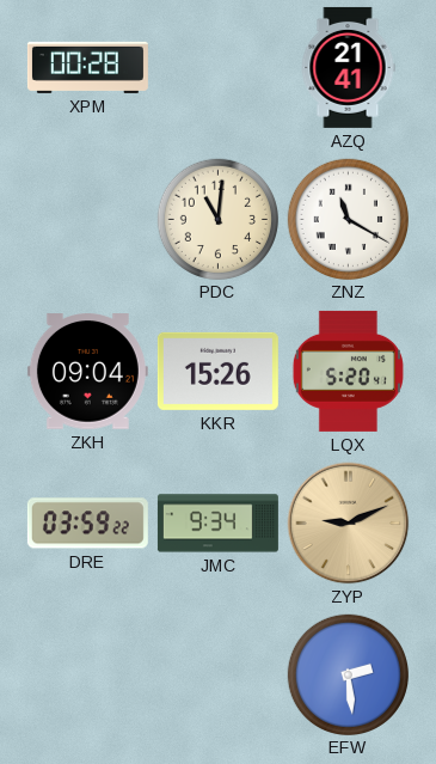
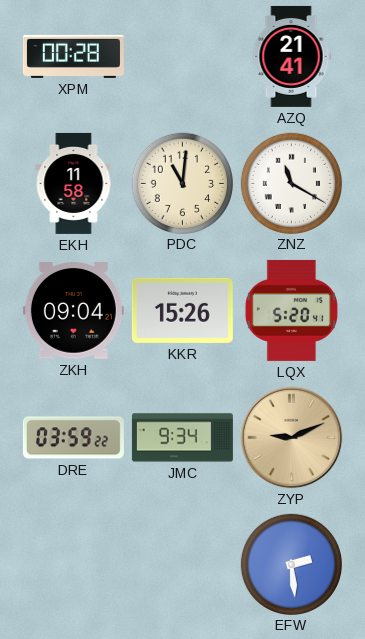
EKH: none -> 11:58
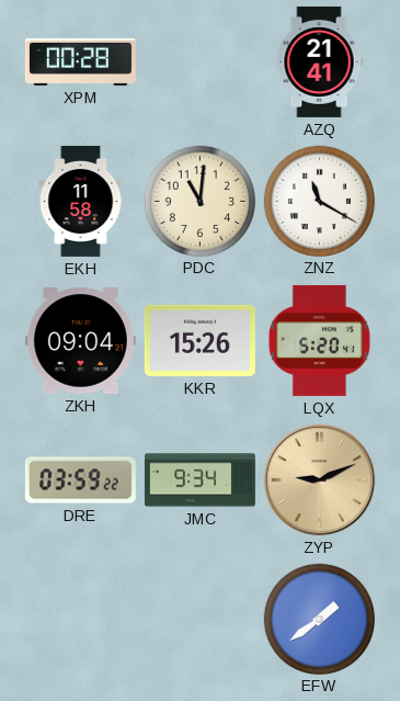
EFW: 2:29 -> 1:39
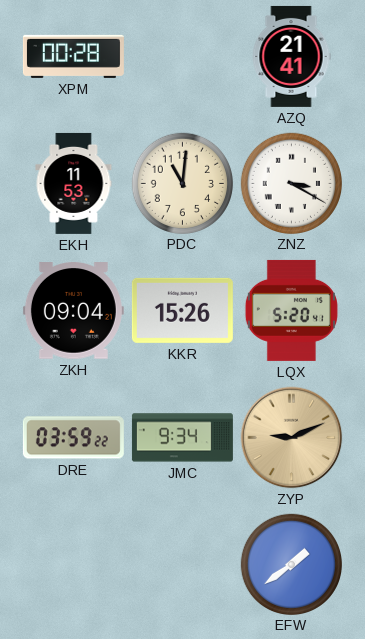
EKH: 11:58 -> 11:53
ZNZ: 11:20 -> 3:20
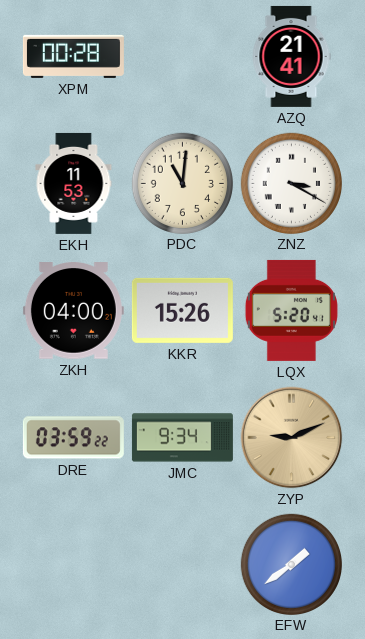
ZKH: 09:04 -> 04:00
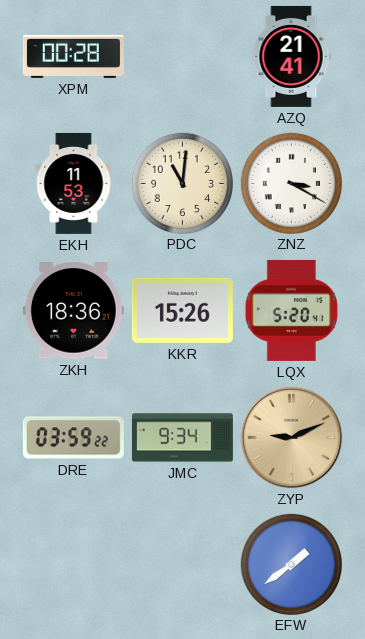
ZKH: 04:00 -> 18:36
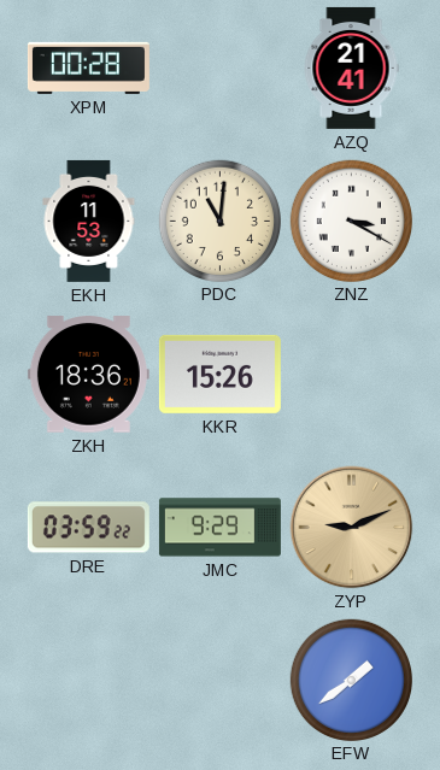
LQX: 5:20 -> none
JMC: 9:34 -> 9:29
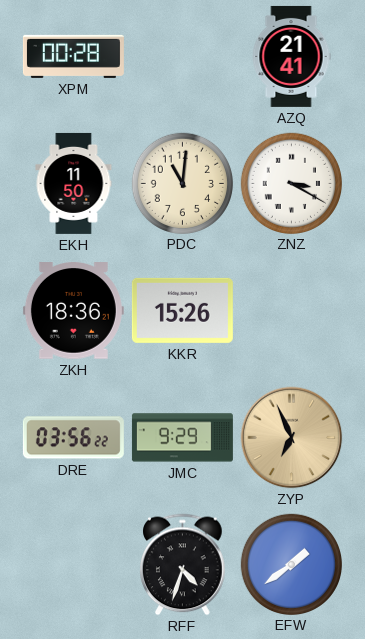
EKH: 11:53 -> 11:50
DRE: 03:59 -> 03:56
ZYP: 9:11 -> 6:56
RFF: none -> 4:33
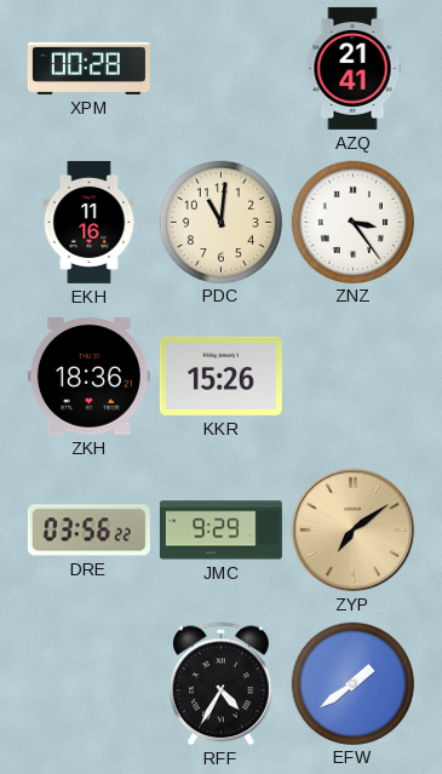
EKH: 11:50 -> 11:16
ZNZ: 3:20 -> 3:24
ZYP: 6:56 -> 7:09
RFF: 4:33 -> 4:35
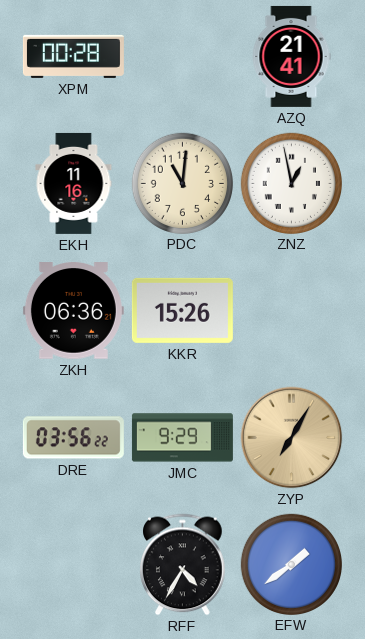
ZNZ: 3:24 -> 12:58
ZKH: 18:36 -> 06:36
ZYP: 7:09 -> 7:05
